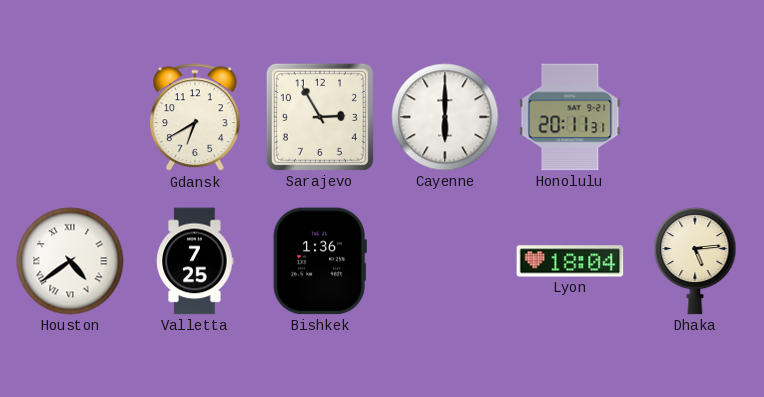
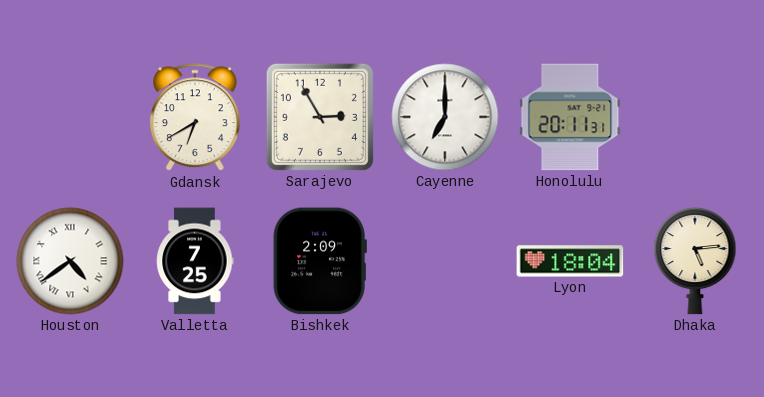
Cayenne: 6:00 -> 7:00
Bishkek: 1:36 -> 2:09
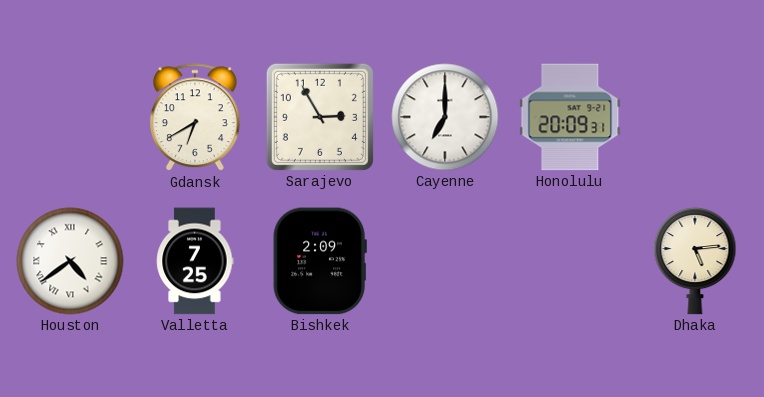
Honolulu: 20:11 -> 20:09
Lyon: 18:04 -> none
